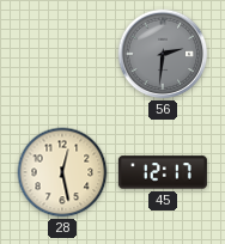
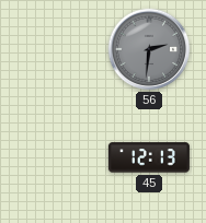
28: 12:28 -> none
45: 12:17 -> 12:13
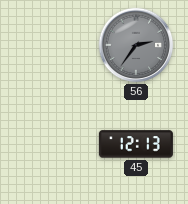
56: 2:31 -> 2:36
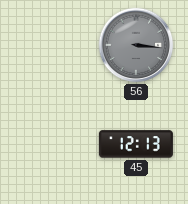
56: 2:36 -> 3:16
